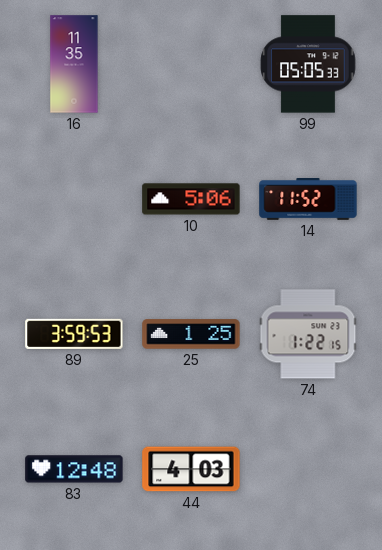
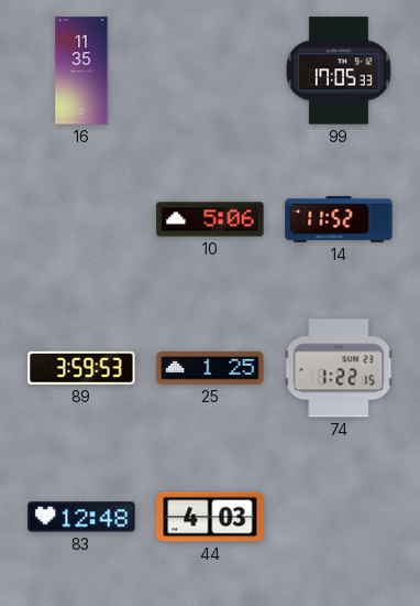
99: 05:05 -> 17:05
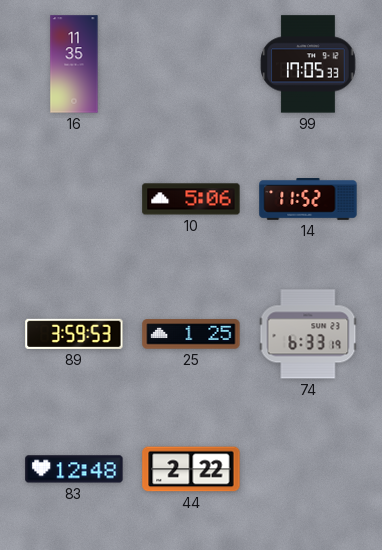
74: 1:22 -> 6:33
44: 4:03 -> 2:22
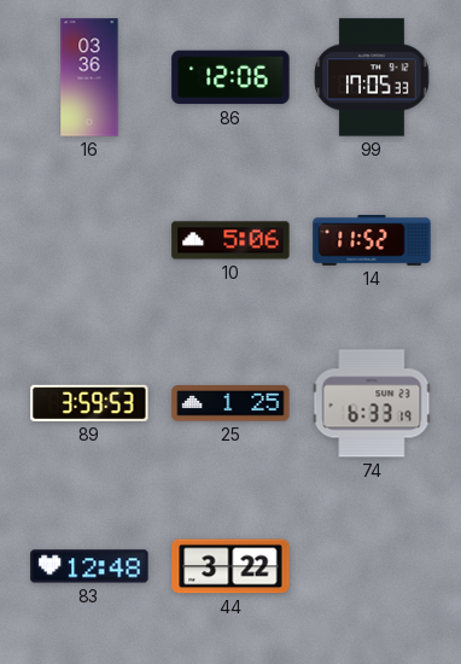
16: 11:35 -> 03:36
86: none -> 12:06
44: 2:22 -> 3:22
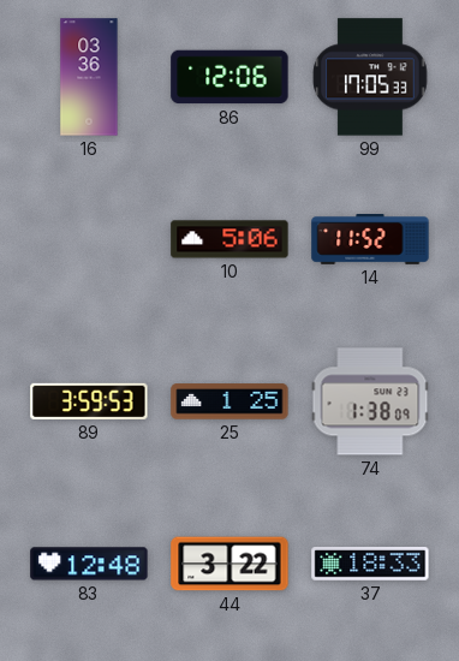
74: 6:33 -> 1:38
37: none -> 18:33
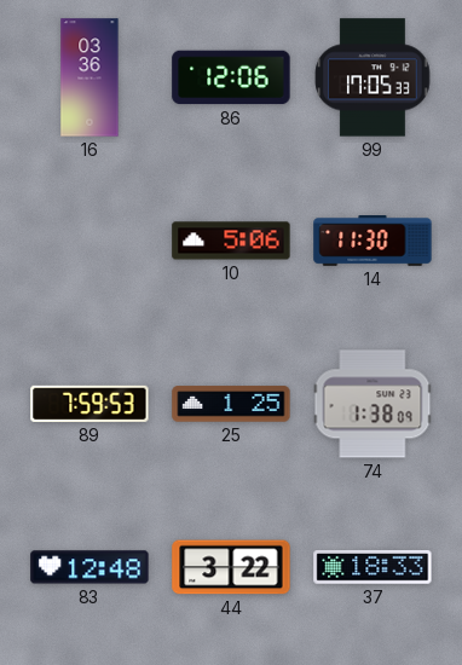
14: 11:52 -> 11:30
89: 3:59 -> 7:59
